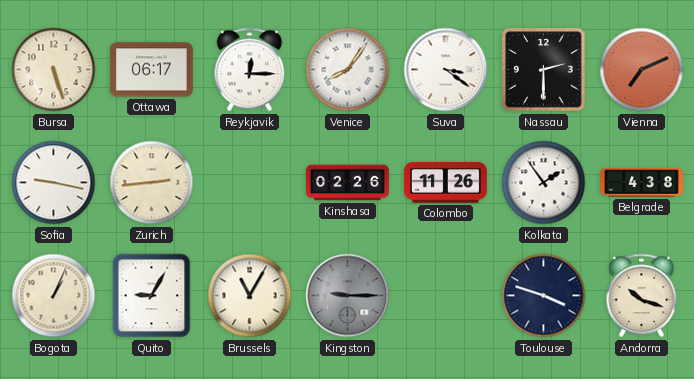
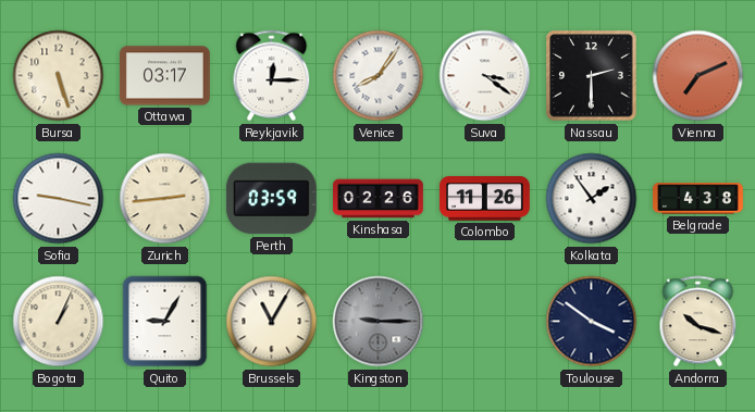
Ottawa: 06:17 -> 03:17
Perth: none -> 03:59
Toulouse: 3:48 -> 3:51
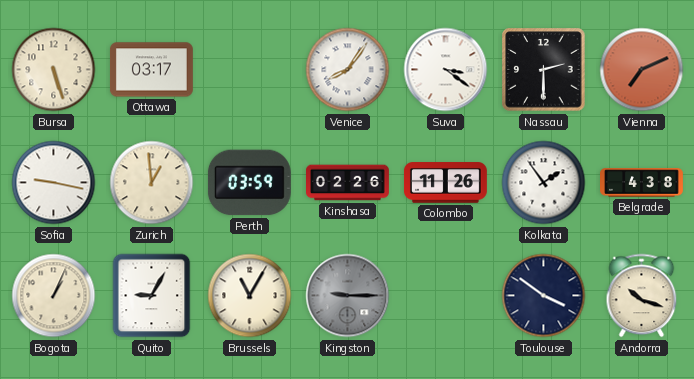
Reykjavik: 12:15 -> none
Zurich: 2:44 -> 12:59
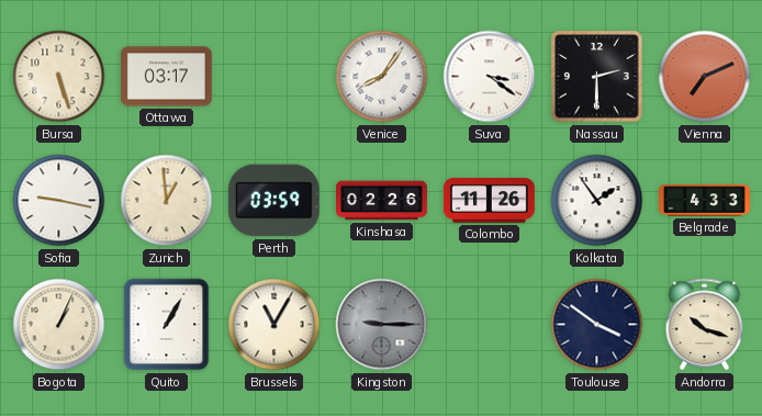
Belgrade: 4:38 -> 4:33
Quito: 9:05 -> 1:05
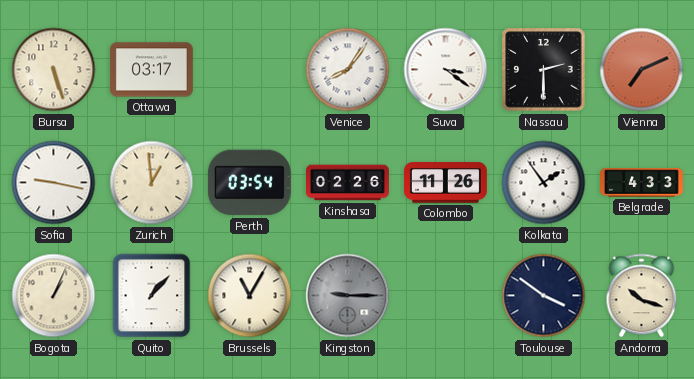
Perth: 03:59 -> 03:54
Quito: 1:05 -> 1:07
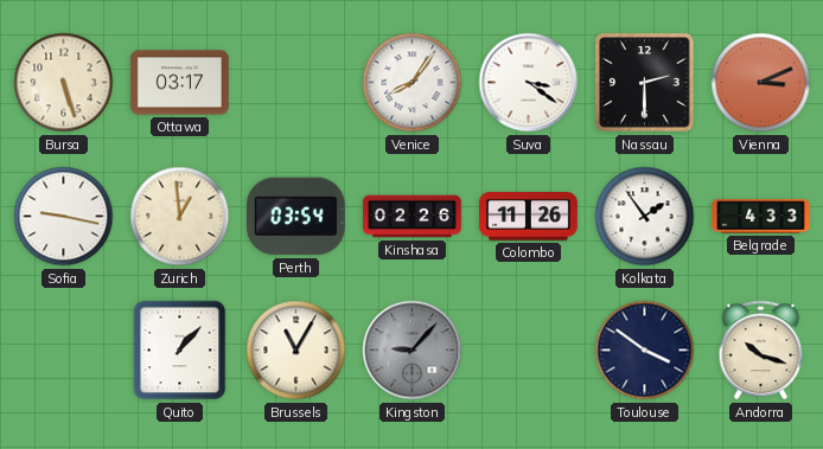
Vienna: 7:11 -> 3:11
Bogota: 1:04 -> none
Kingston: 9:15 -> 9:07
